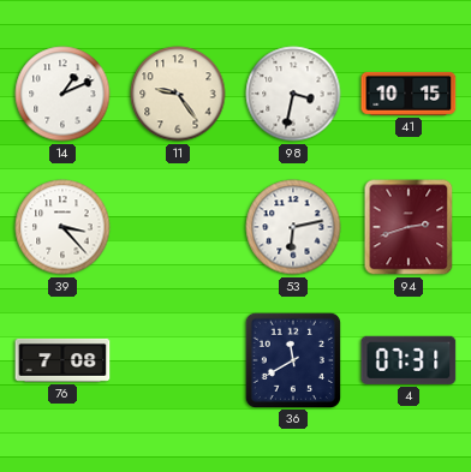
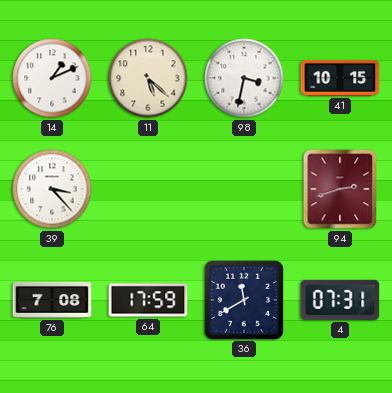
11: 9:24 -> 5:22
53: 6:13 -> none
64: none -> 17:59
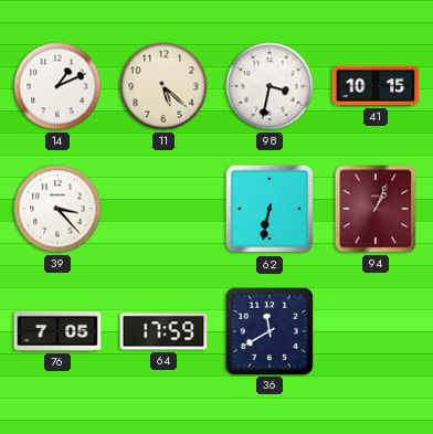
62: none -> 6:32
94: 2:42 -> 1:04
76: 7:08 -> 7:05
4: 07:31 -> none
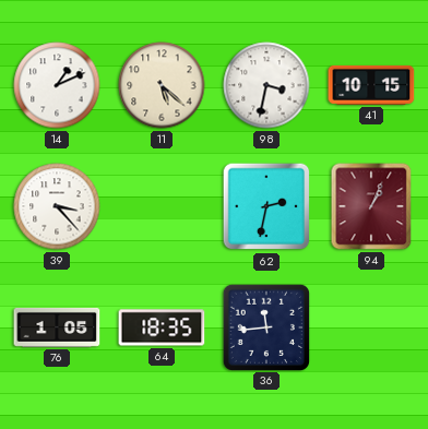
62: 6:32 -> 2:32
76: 7:05 -> 1:05
64: 17:59 -> 18:35
36: 11:40 -> 11:44
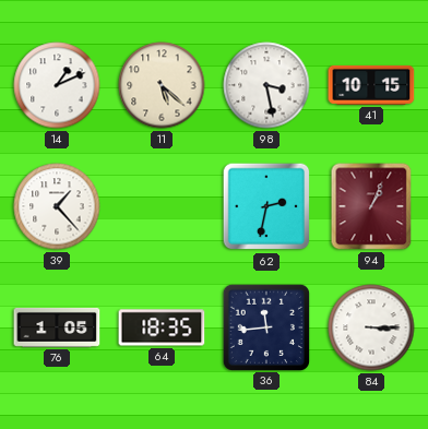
98: 3:32 -> 3:28
39: 3:23 -> 1:23
84: none -> 3:15
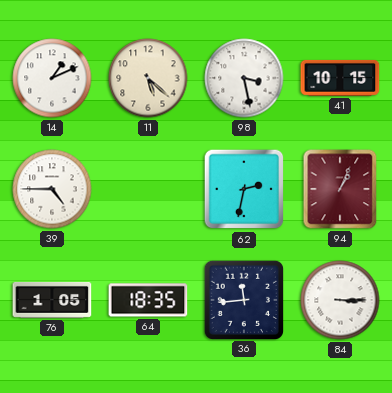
39: 1:23 -> 4:45
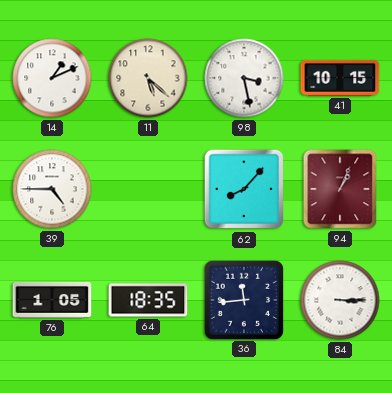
62: 2:32 -> 8:07
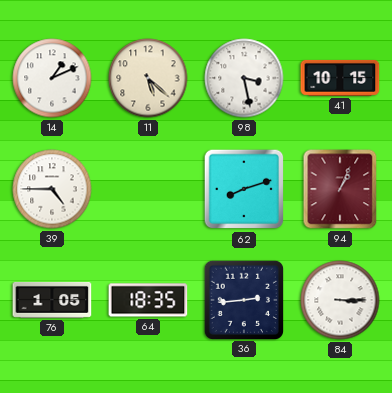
62: 8:07 -> 8:12
36: 11:44 -> 2:44
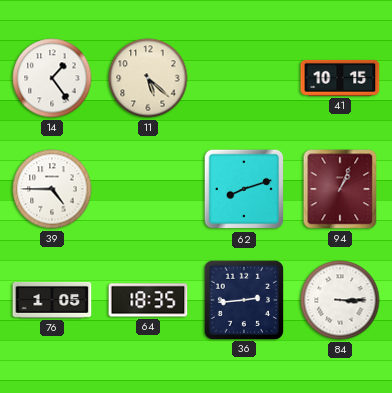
14: 1:11 -> 1:24
98: 3:28 -> none
